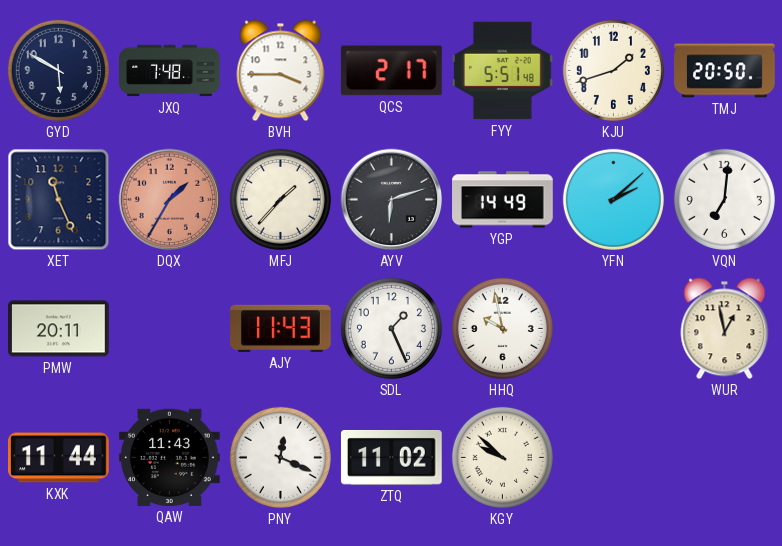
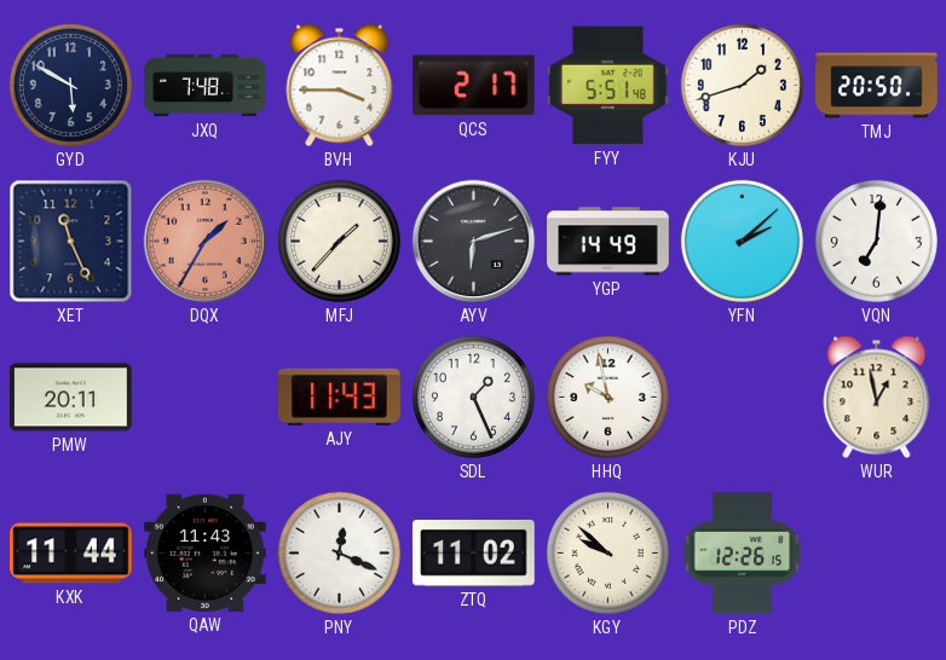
PDZ: none -> 12:26
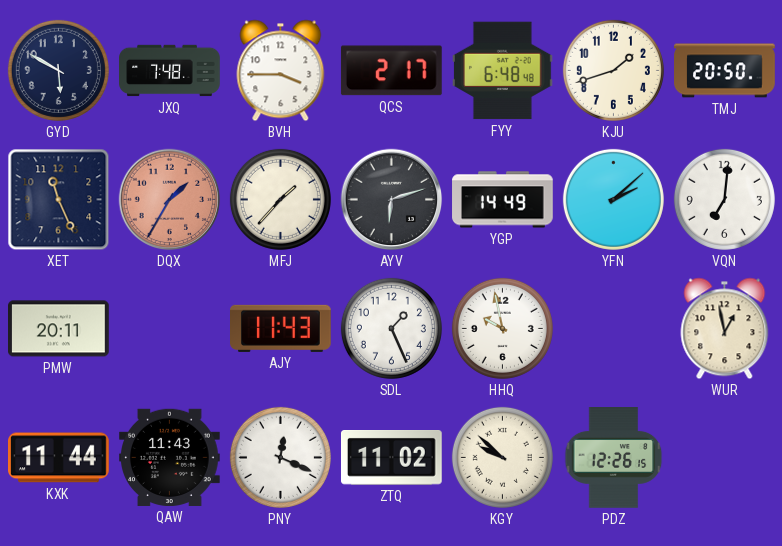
FYY: 5:51 -> 6:48
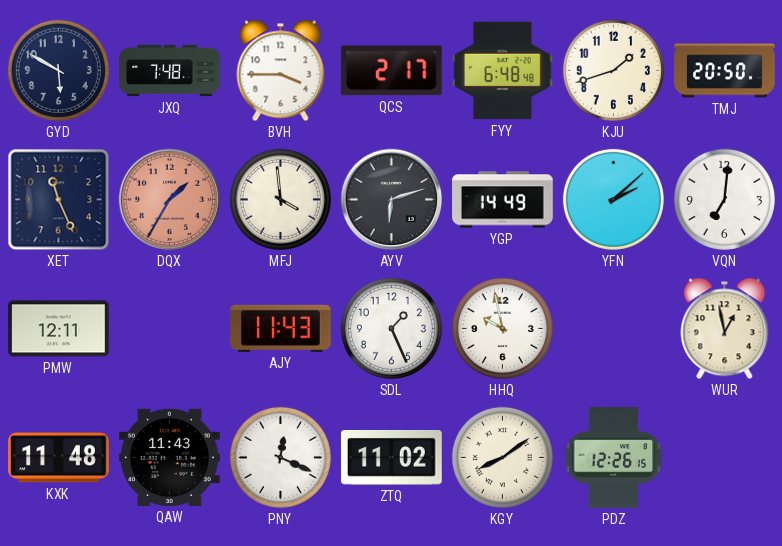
MFJ: 1:37 -> 3:59
PMW: 20:11 -> 12:11
KXK: 11:44 -> 11:48
KGY: 9:52 -> 8:09
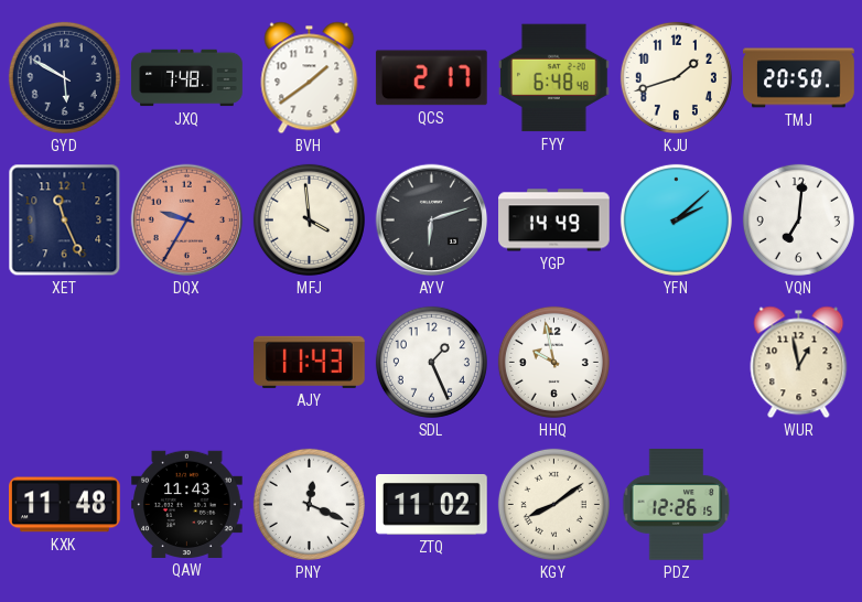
BVH: 3:45 -> 1:39
DQX: 1:35 -> 9:35
PMW: 12:11 -> none
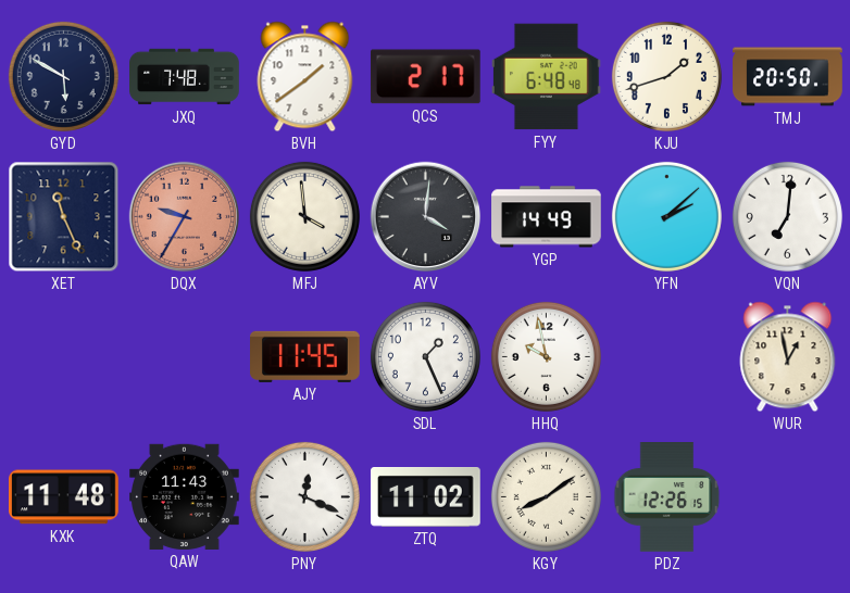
AYV: 6:12 -> 4:01
AJY: 11:43 -> 11:45
